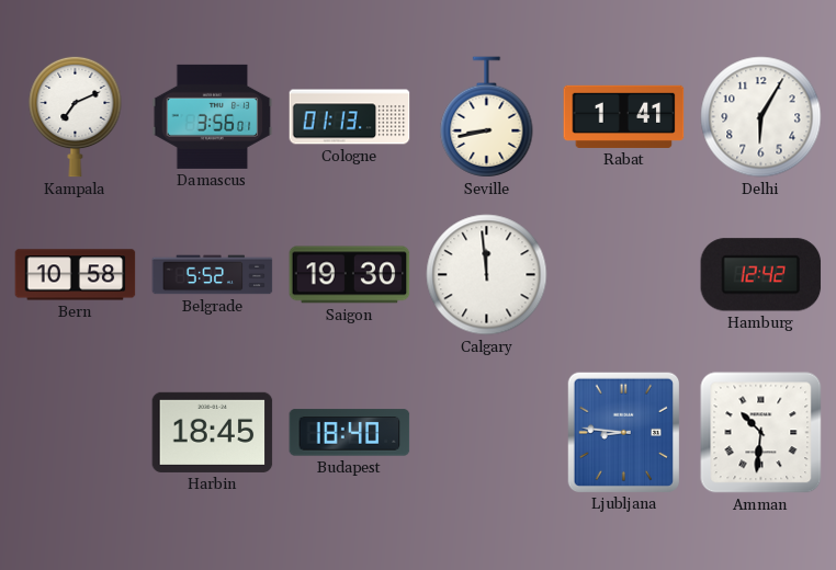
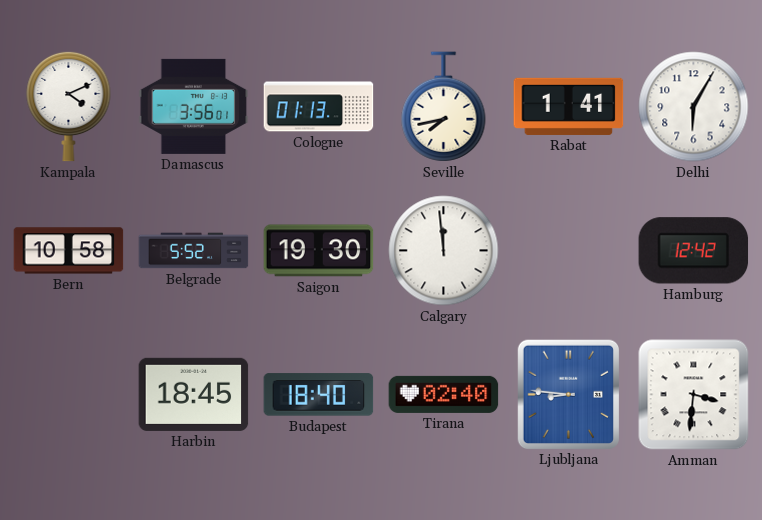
Kampala: 7:11 -> 4:11
Seville: 8:43 -> 7:43
Tirana: none -> 02:40
Amman: 10:31 -> 3:31
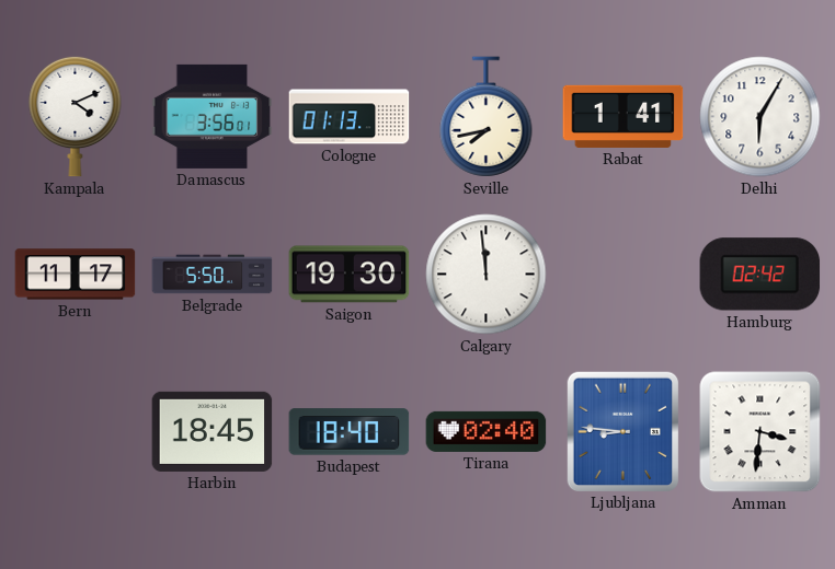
Bern: 10:58 -> 11:17
Belgrade: 5:52 -> 5:50
Hamburg: 12:42 -> 02:42
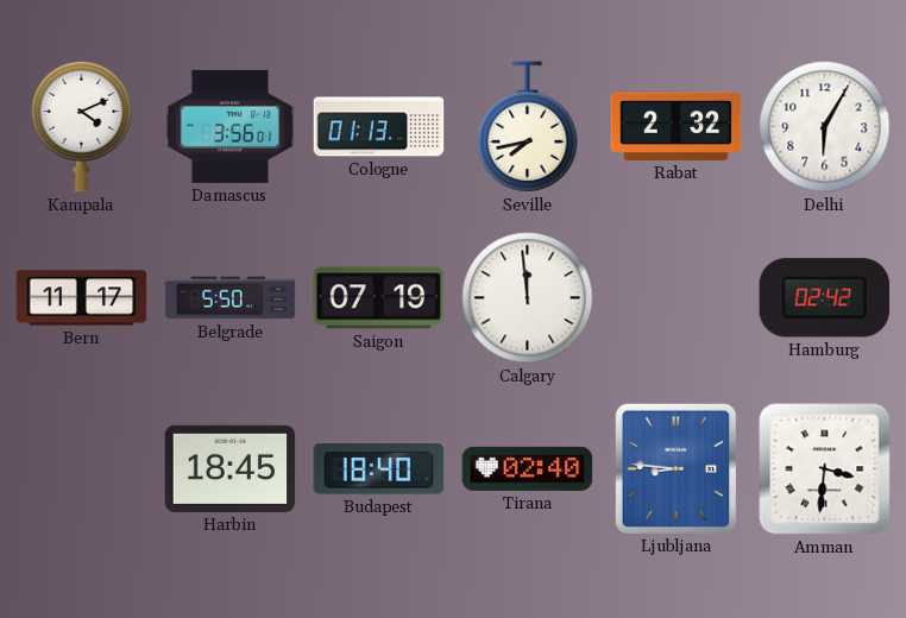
Rabat: 1:41 -> 2:32
Saigon: 19:30 -> 07:19
